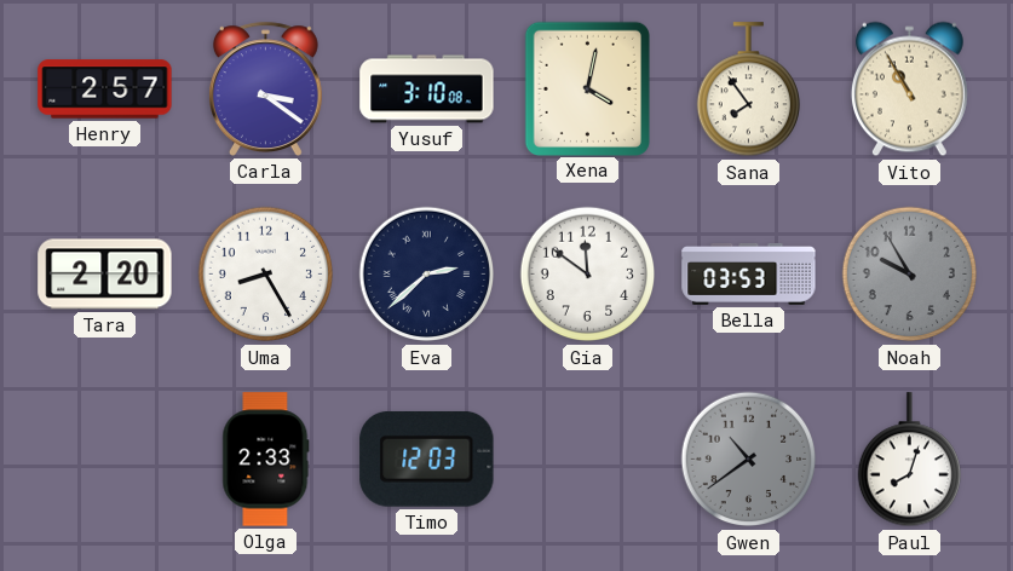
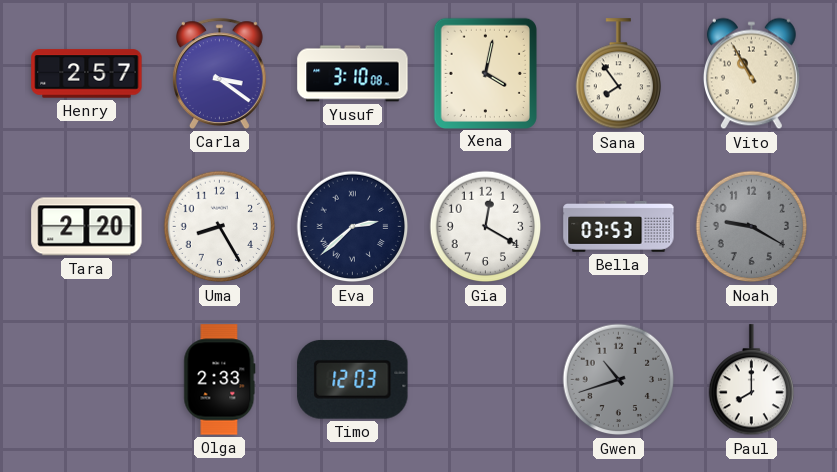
Gia: 11:51 -> 12:20
Noah: 9:55 -> 9:20
Gwen: 10:39 -> 10:42
Paul: 8:03 -> 8:00
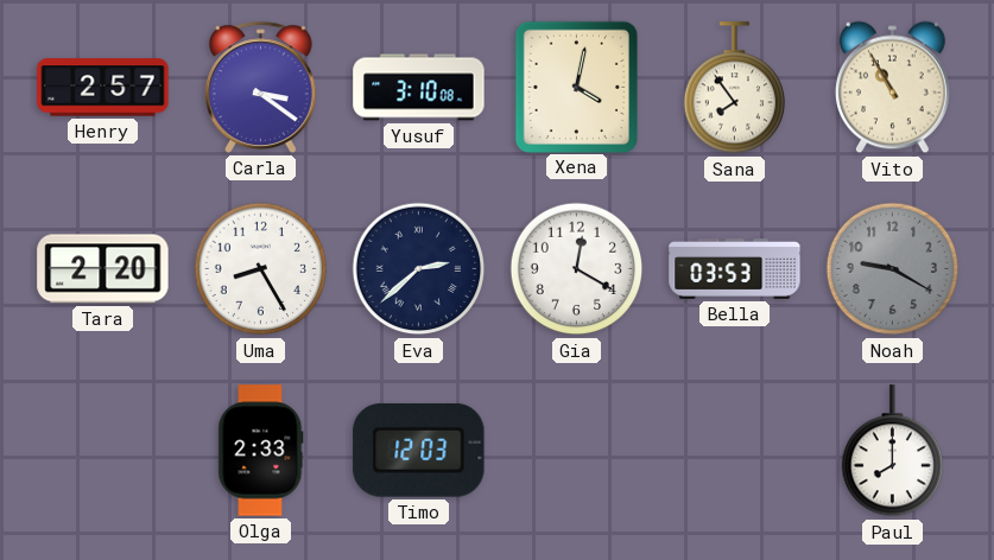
Gwen: 10:42 -> none
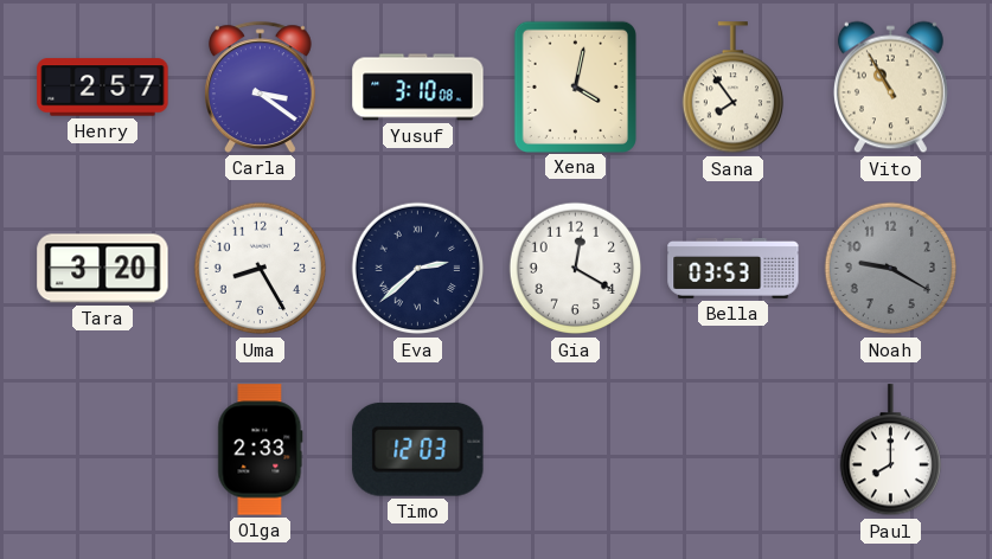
Tara: 2:20 -> 3:20
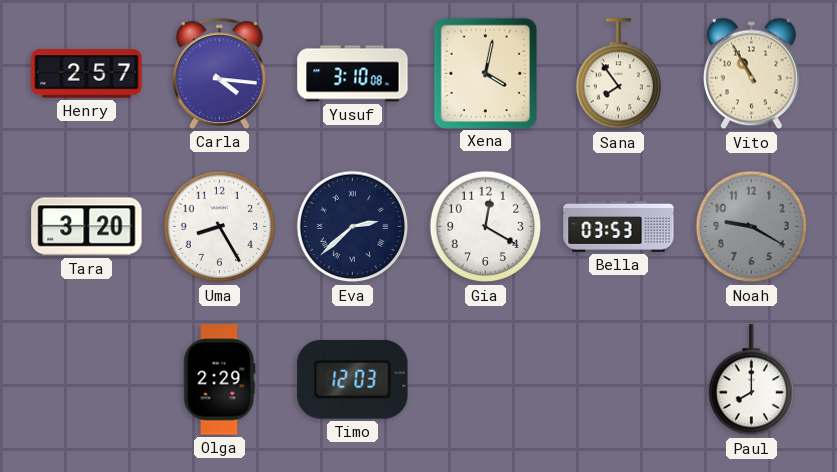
Carla: 3:21 -> 4:16
Olga: 2:33 -> 2:29
